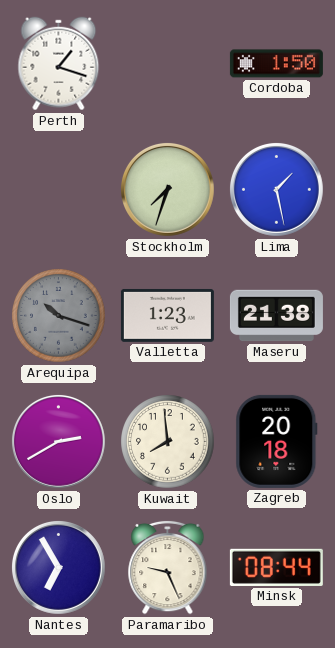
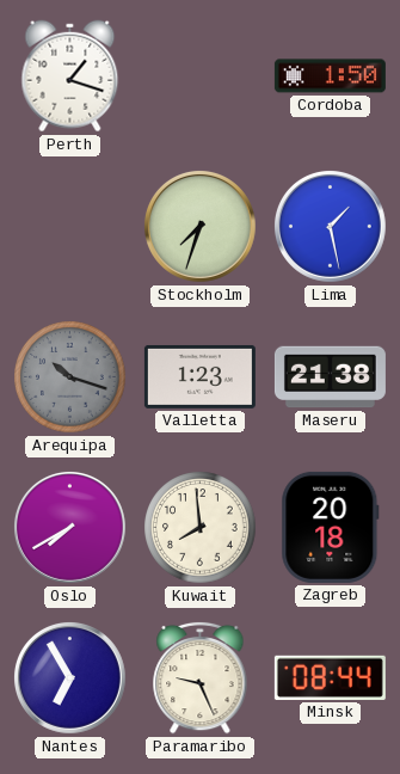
Oslo: 2:40 -> 7:40
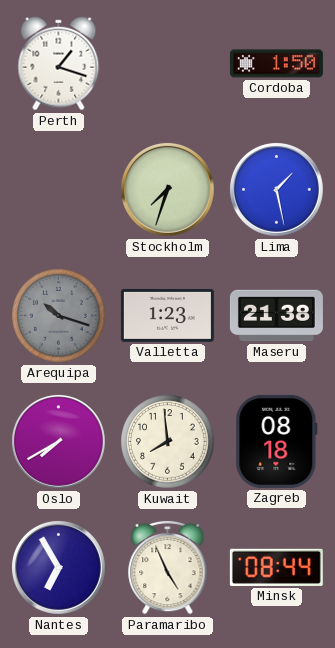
Zagreb: 20:18 -> 08:18
Paramaribo: 9:26 -> 4:56
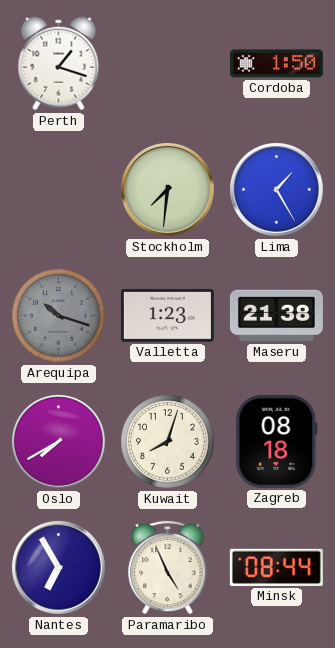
Stockholm: 7:33 -> 7:31
Lima: 1:28 -> 1:25
Kuwait: 7:59 -> 8:03
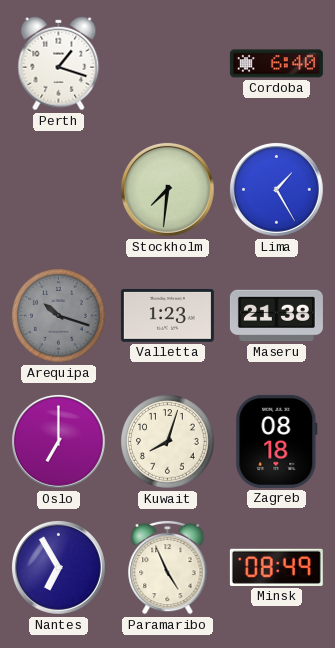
Cordoba: 1:50 -> 6:40
Oslo: 7:40 -> 7:00
Minsk: 08:44 -> 08:49
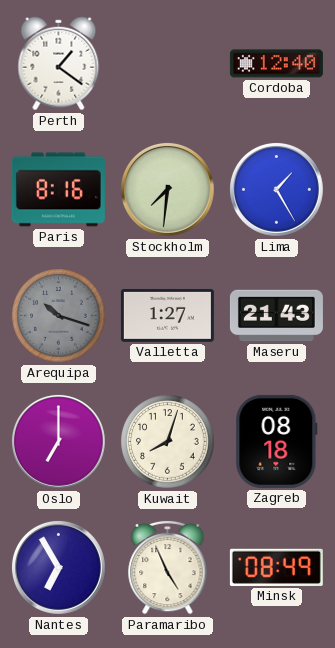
Perth: 1:18 -> 1:21
Cordoba: 6:40 -> 12:40
Paris: none -> 8:16
Valletta: 1:23 -> 1:27
Maseru: 21:38 -> 21:43
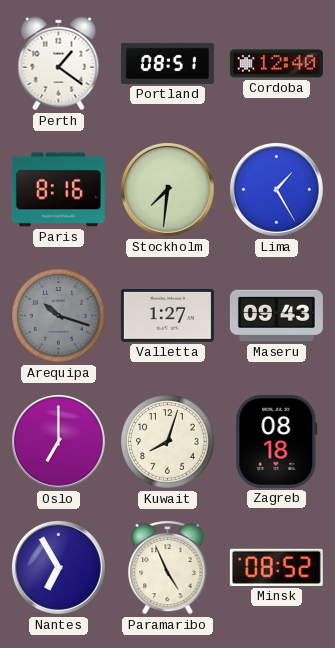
Portland: none -> 08:51
Maseru: 21:43 -> 09:43
Minsk: 08:49 -> 08:52
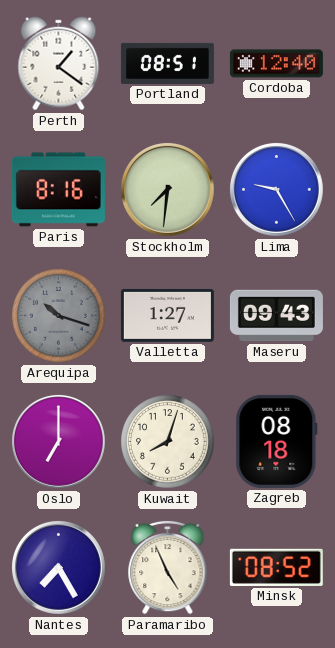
Lima: 1:25 -> 9:25
Nantes: 6:55 -> 7:25
